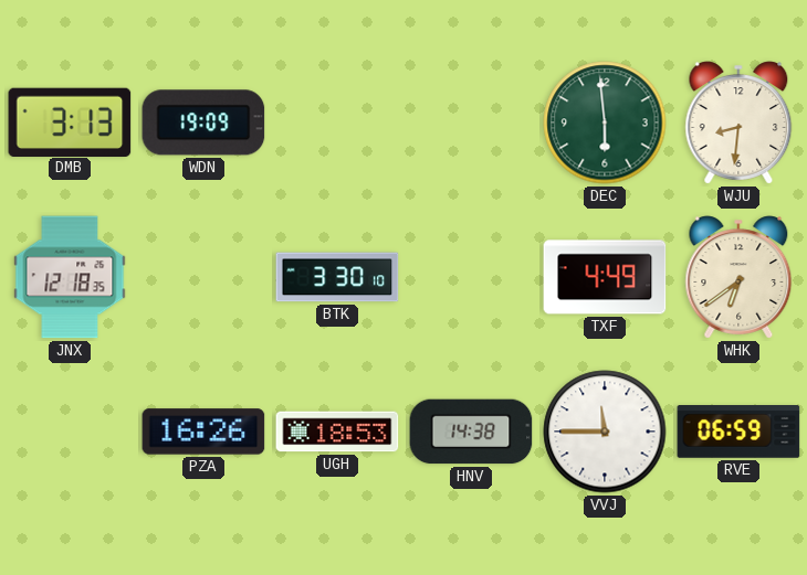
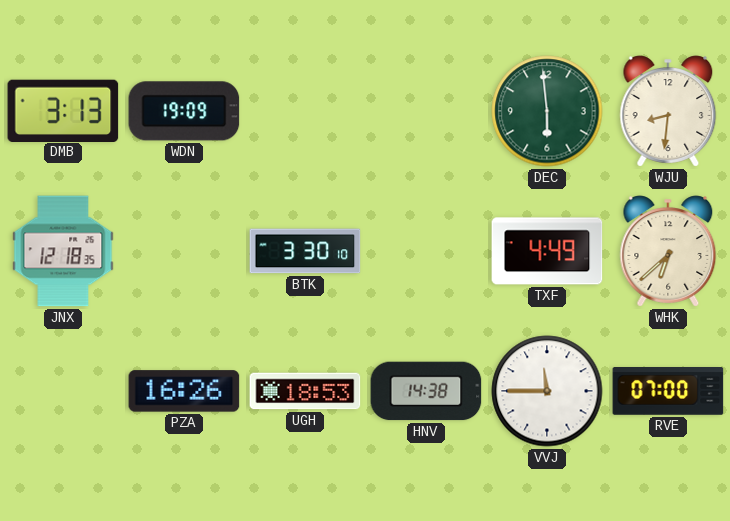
WHK: 6:39 -> 6:38
RVE: 06:59 -> 07:00
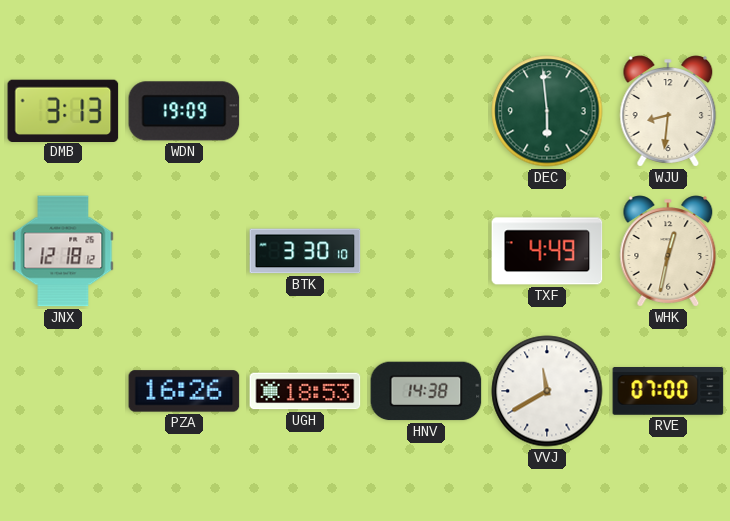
JNX: 12:18:35 -> 12:18:12
WHK: 6:38 -> 12:32
VVJ: 11:45 -> 11:40
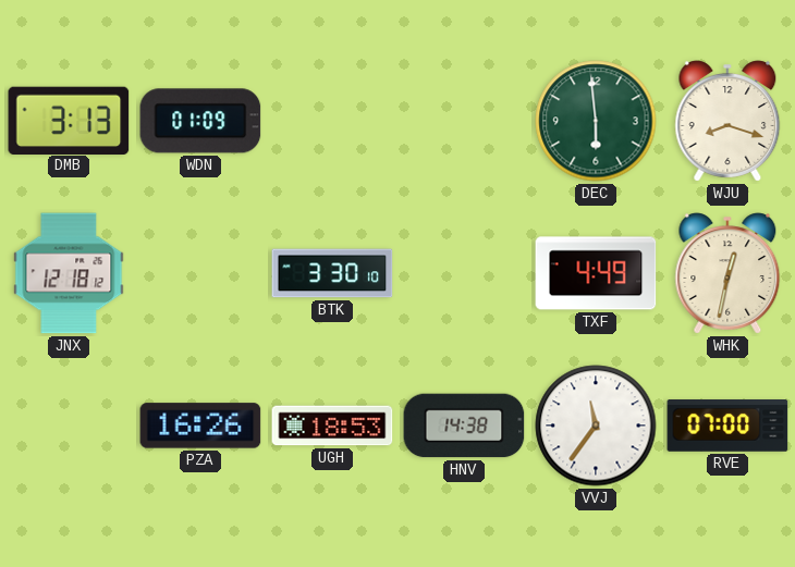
WDN: 19:09 -> 01:09
WJU: 8:31 -> 8:18
VVJ: 11:40 -> 11:36
